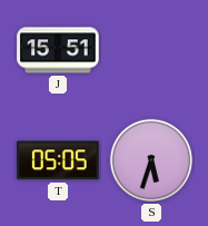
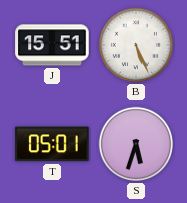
B: none -> 5:26
T: 05:05 -> 05:01
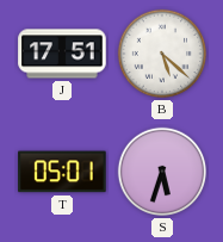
J: 15:51 -> 17:51
B: 5:26 -> 5:22
